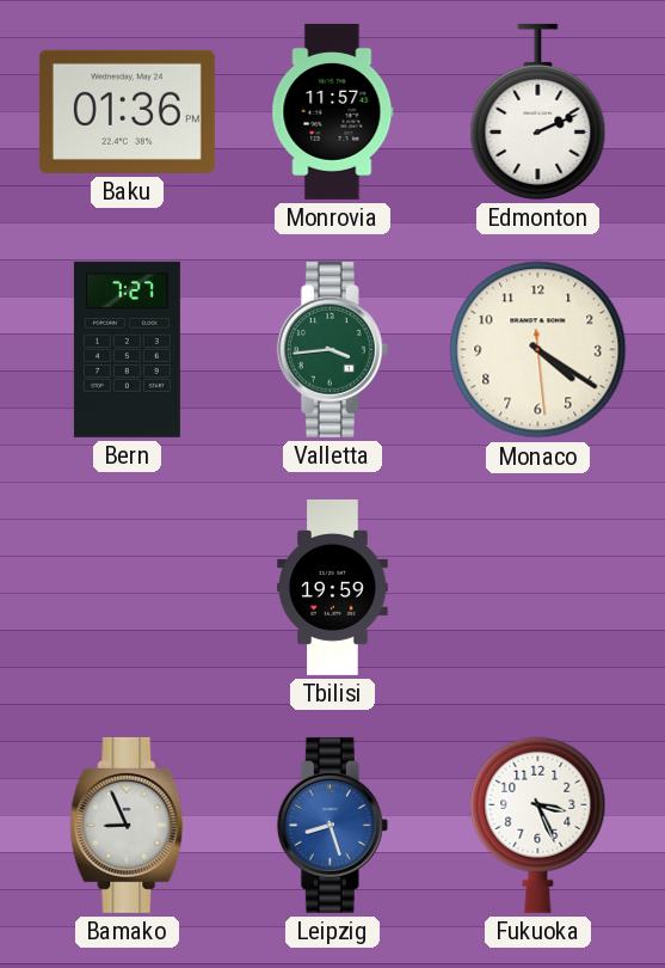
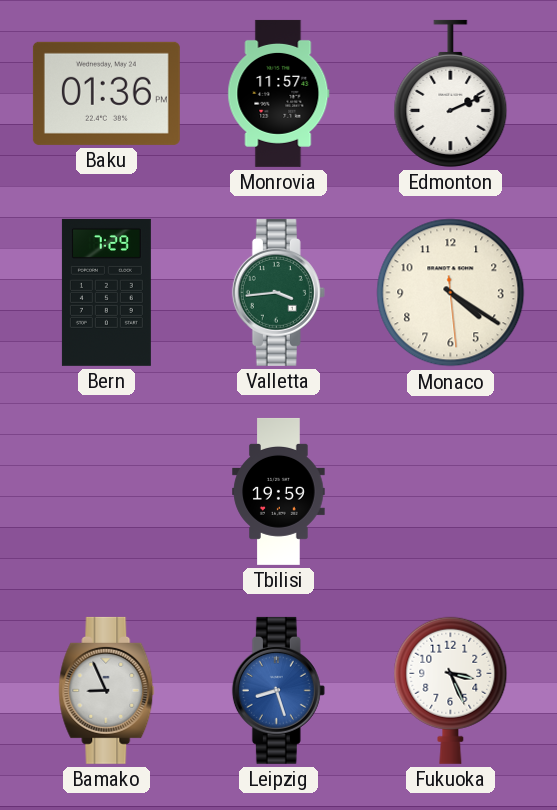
Bern: 7:27 -> 7:29
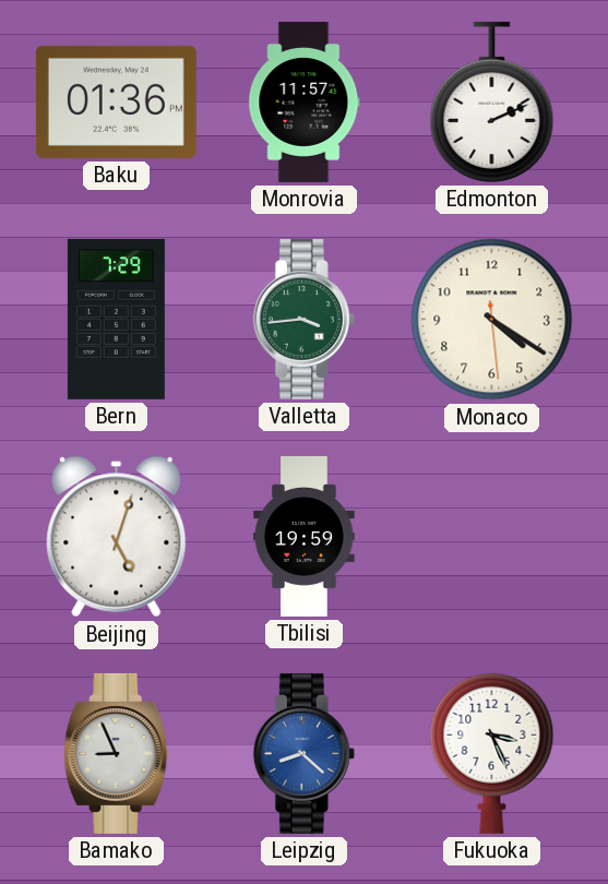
Beijing: none -> 5:03
Leipzig: 8:27 -> 8:22
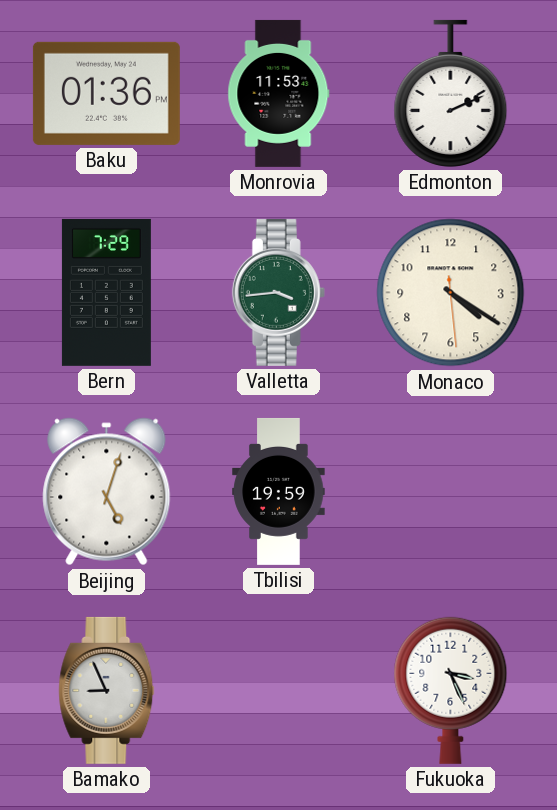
Monrovia: 11:57 -> 11:53
Leipzig: 8:22 -> none
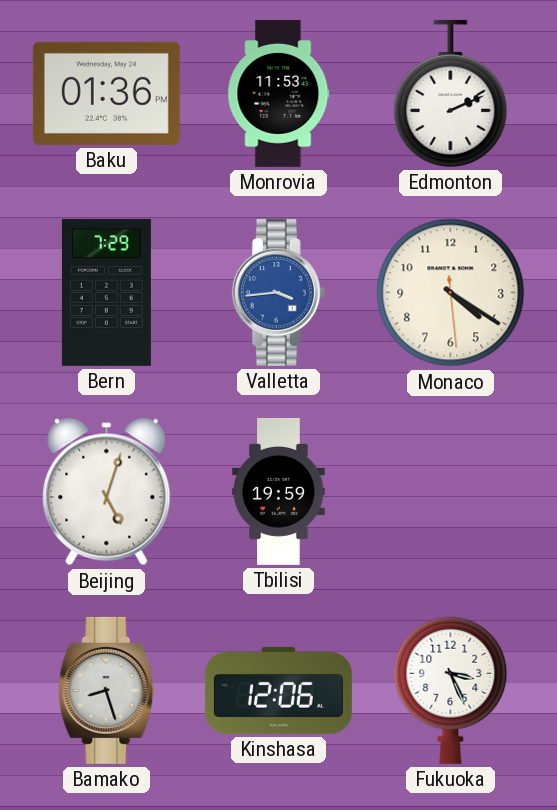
Valletta dial: green -> blue
Bamako: 8:56 -> 8:27
Kinshasa: none -> 12:06
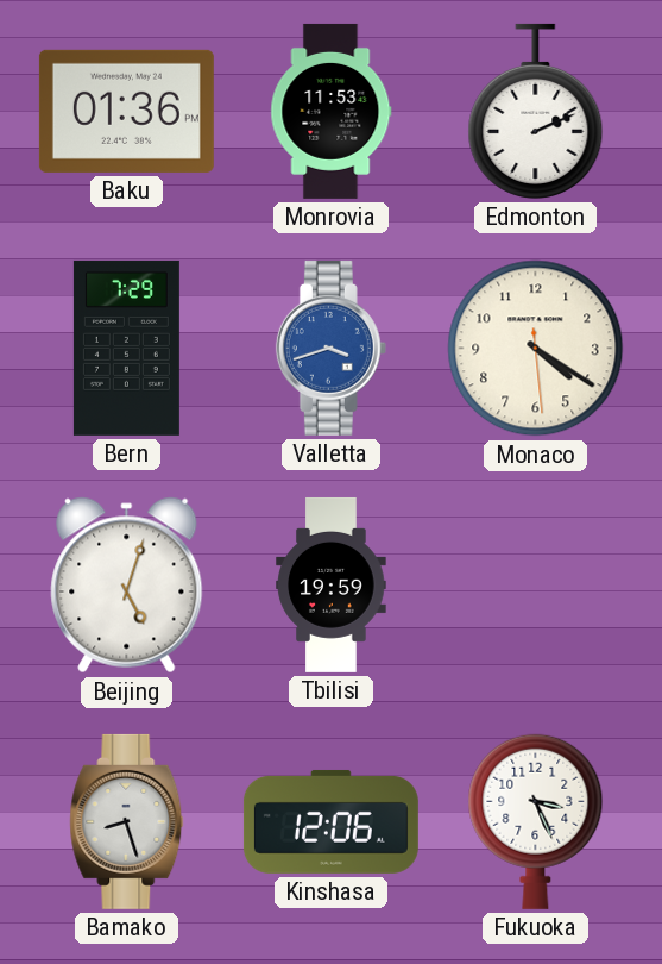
Valletta: 3:44 -> 3:42
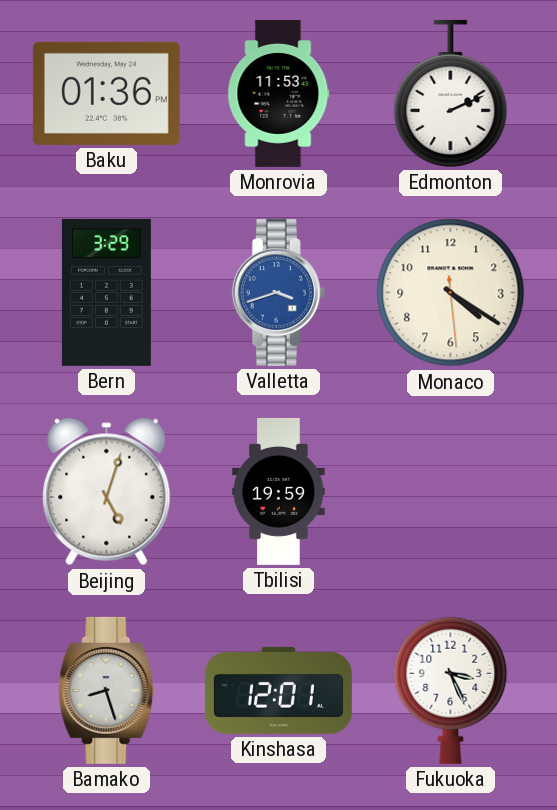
Bern: 7:29 -> 3:29
Kinshasa: 12:06 -> 12:01
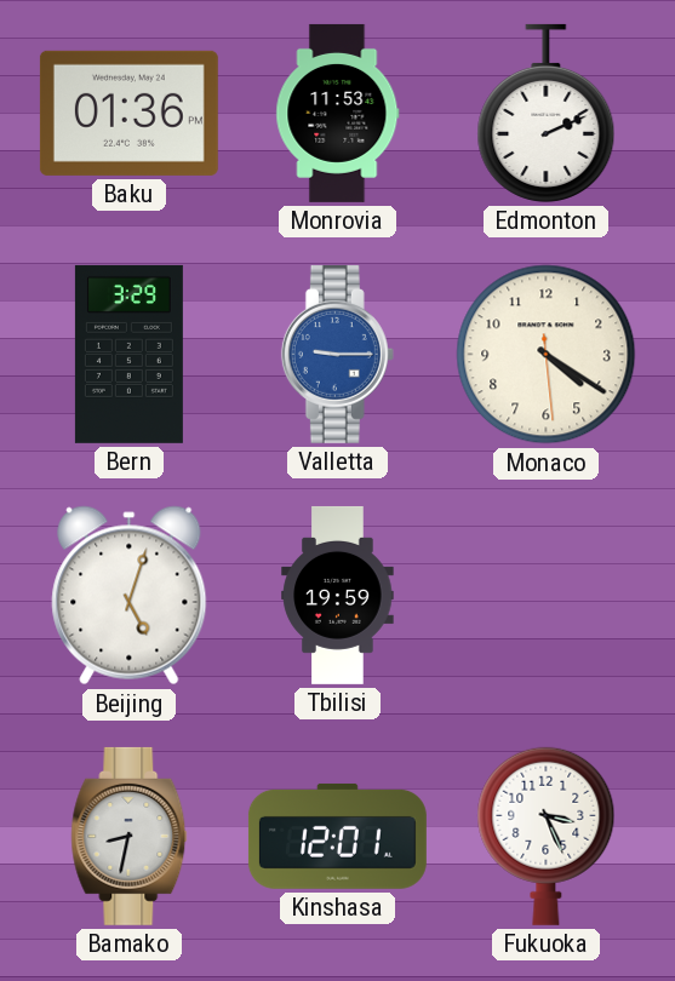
Valletta: 3:42 -> 9:15
Bamako: 8:27 -> 8:32
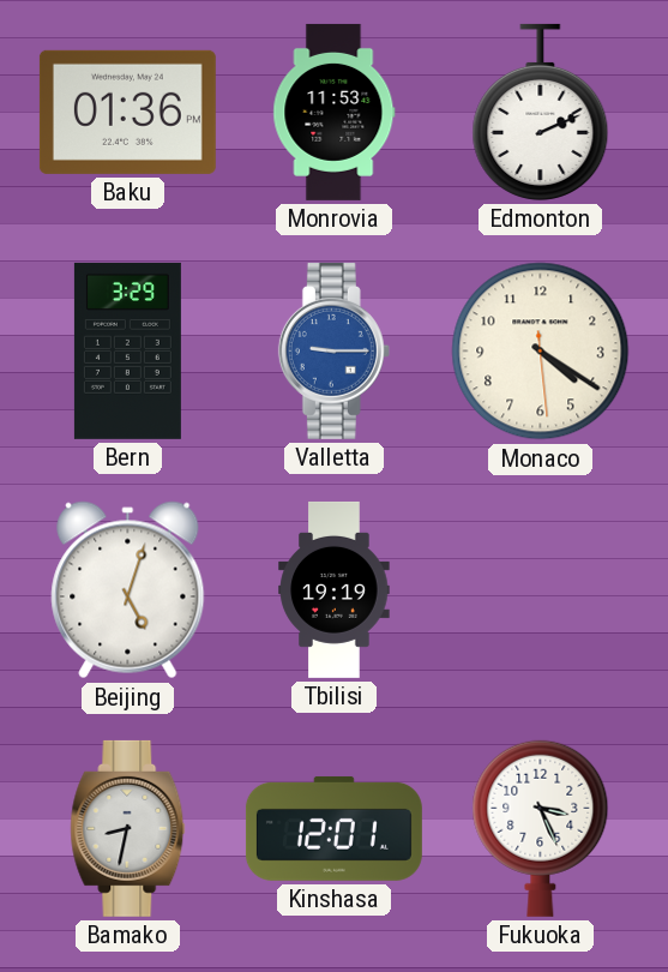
Tbilisi: 19:59 -> 19:19
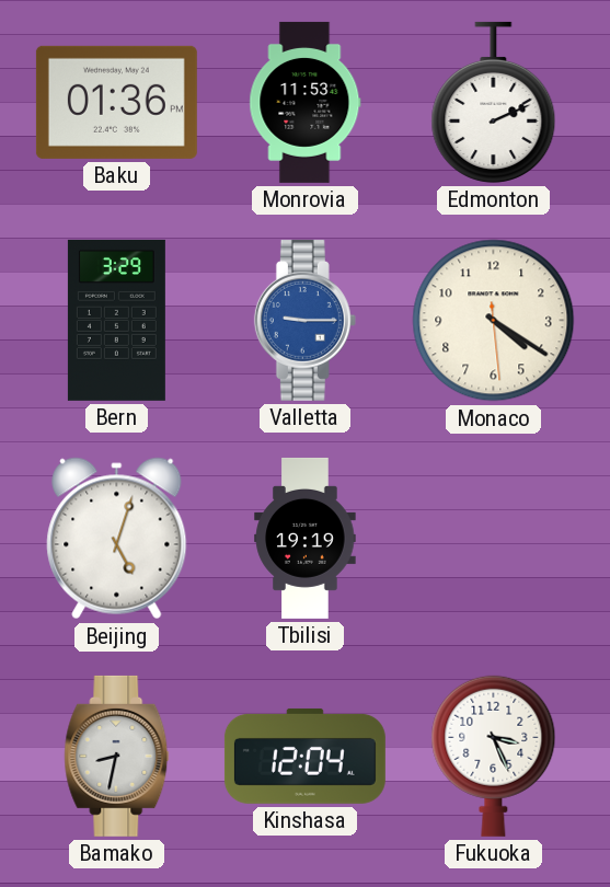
Kinshasa: 12:01 -> 12:04
